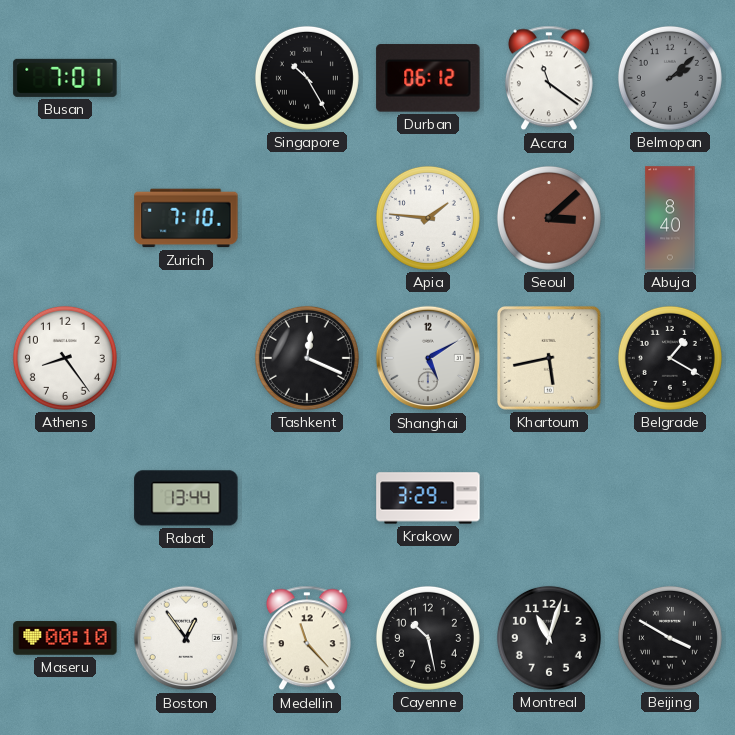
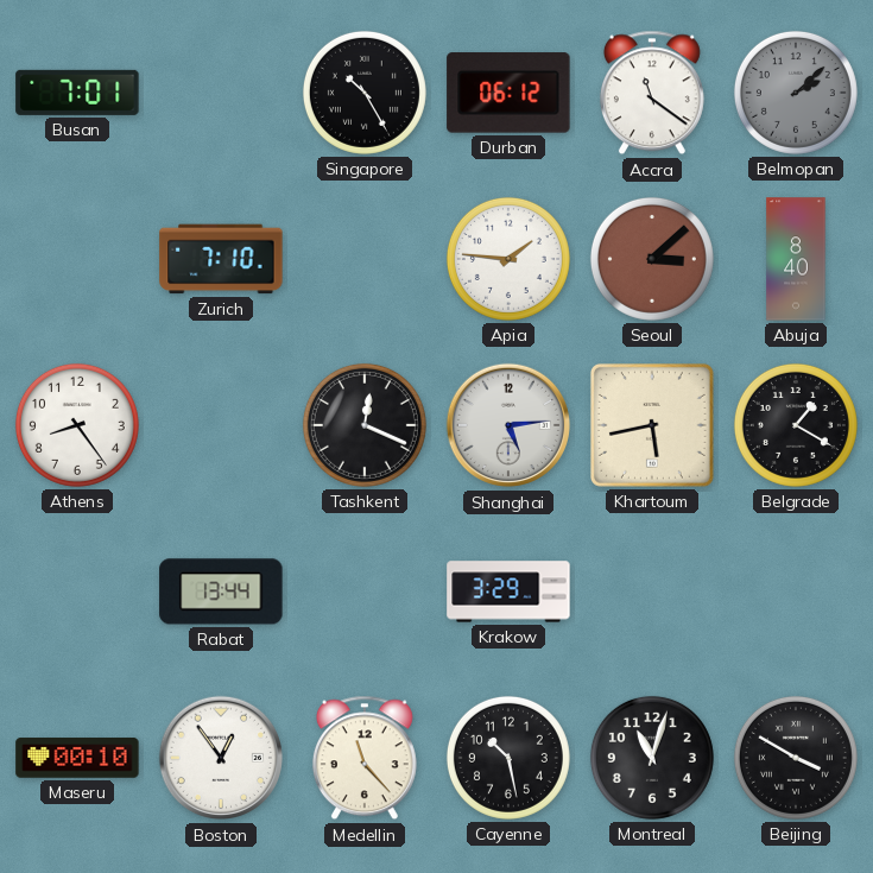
Shanghai: 5:10 -> 5:14
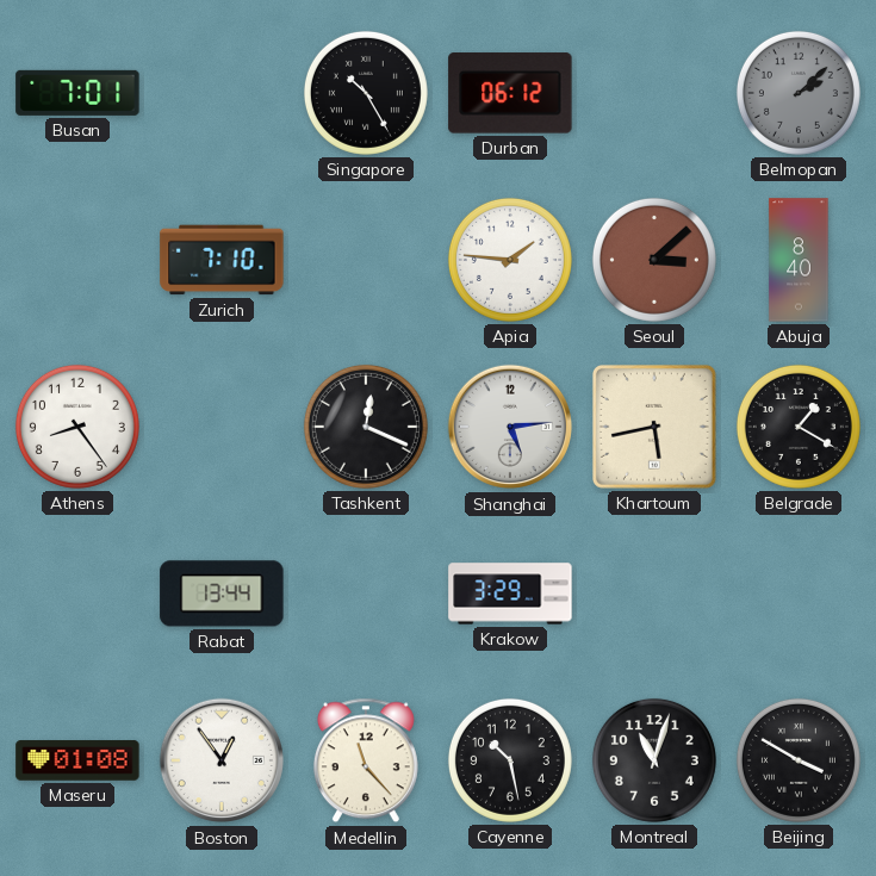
Accra: 11:21 -> none
Maseru: 00:10 -> 01:08
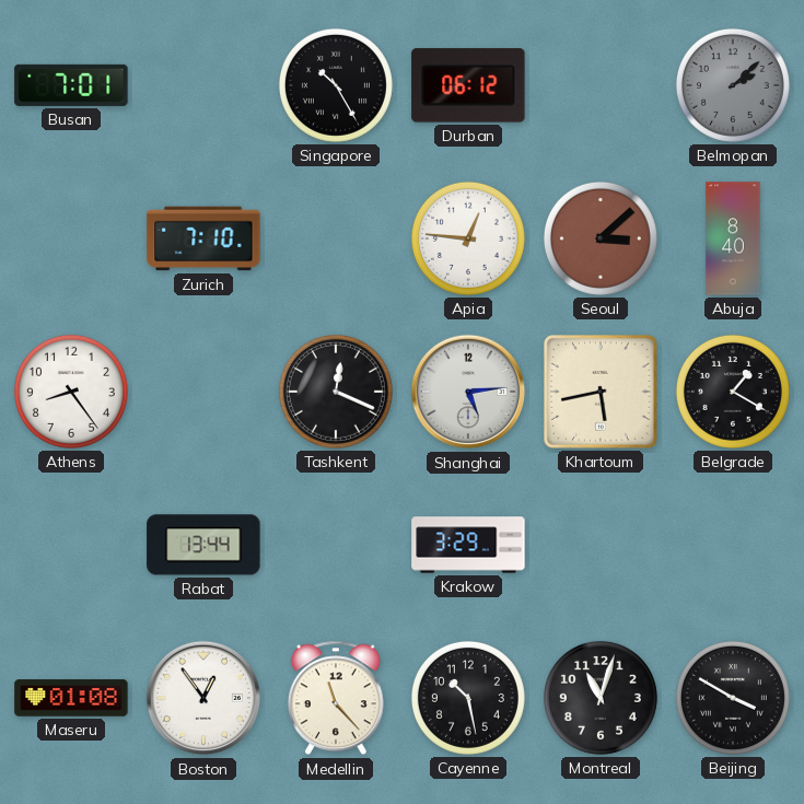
Apia: 1:46 -> 12:46
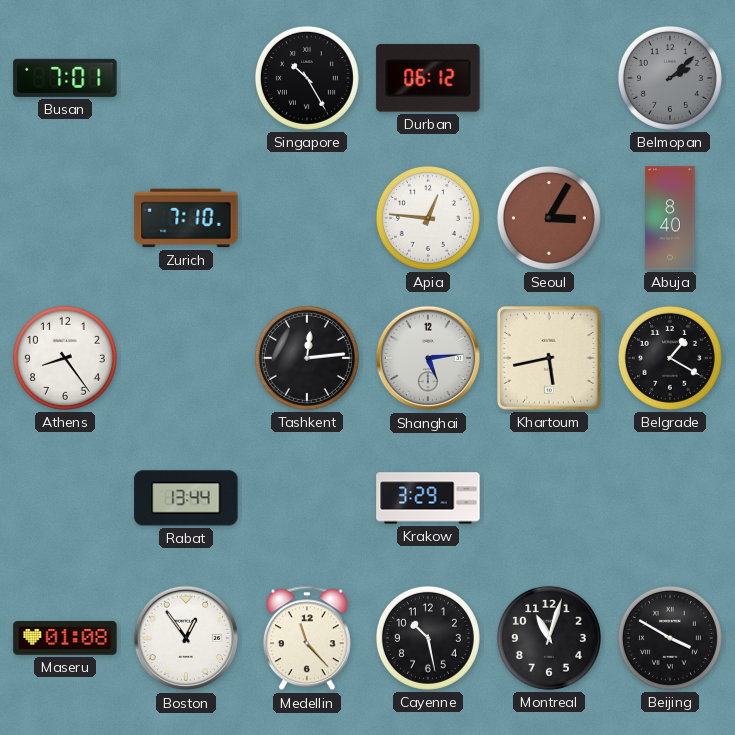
Seoul: 3:08 -> 3:05
Tashkent: 12:19 -> 12:14
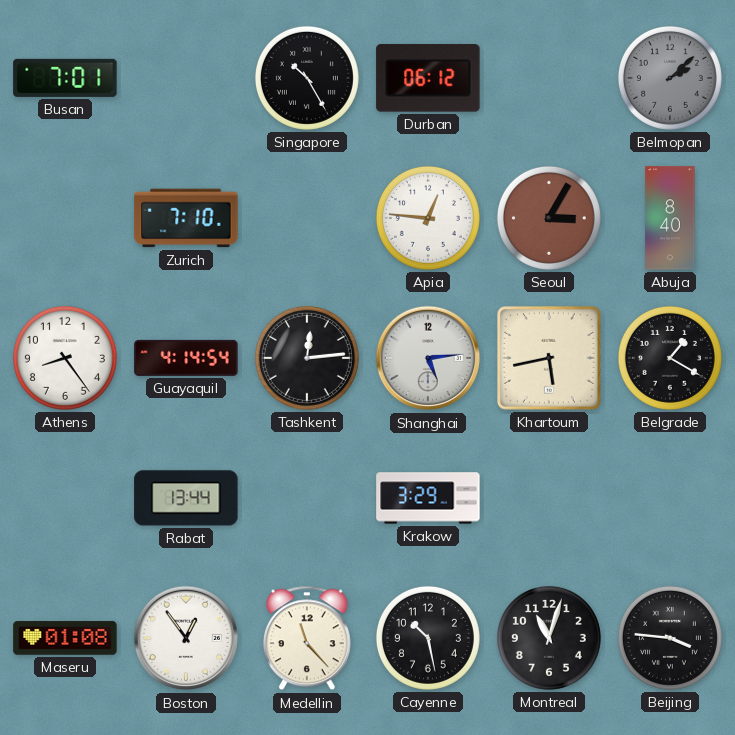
Guayaquil: none -> 4:14
Beijing: 3:50 -> 3:46
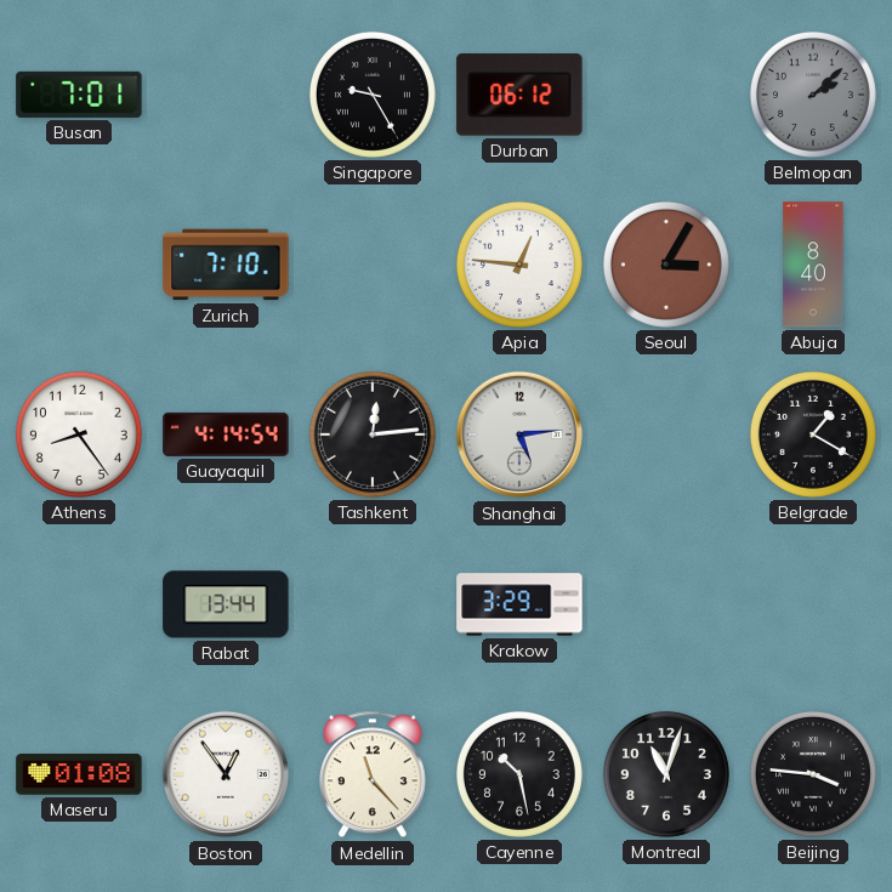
Singapore: 10:25 -> 9:25
Khartoum: 5:43 -> none
